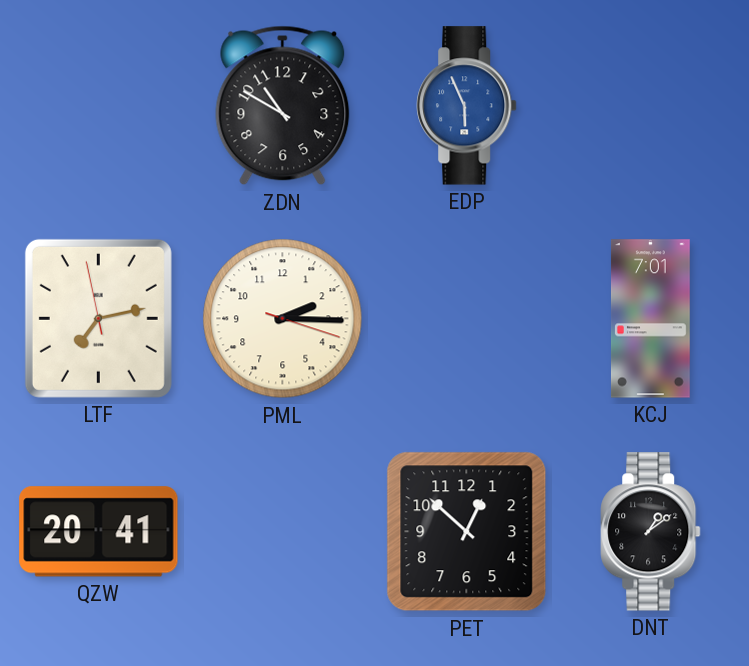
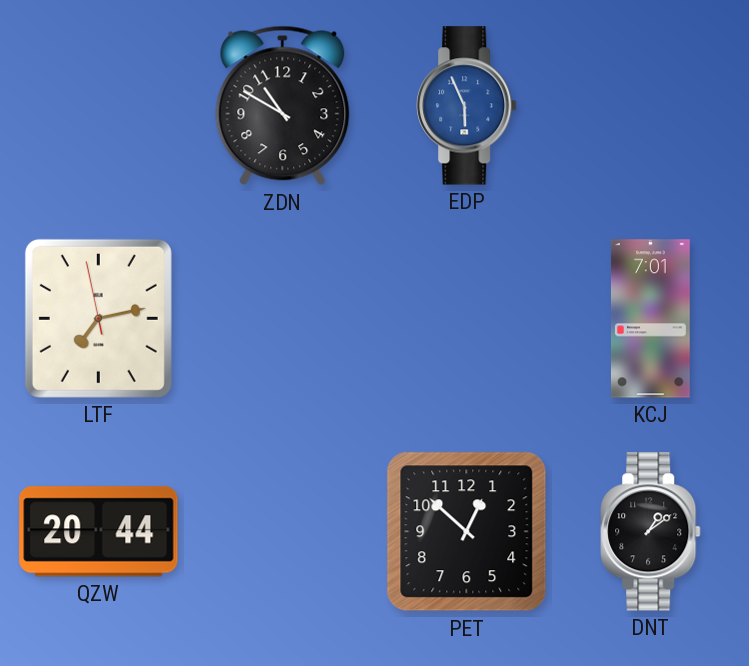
PML: 2:15 -> none
QZW: 20:41 -> 20:44
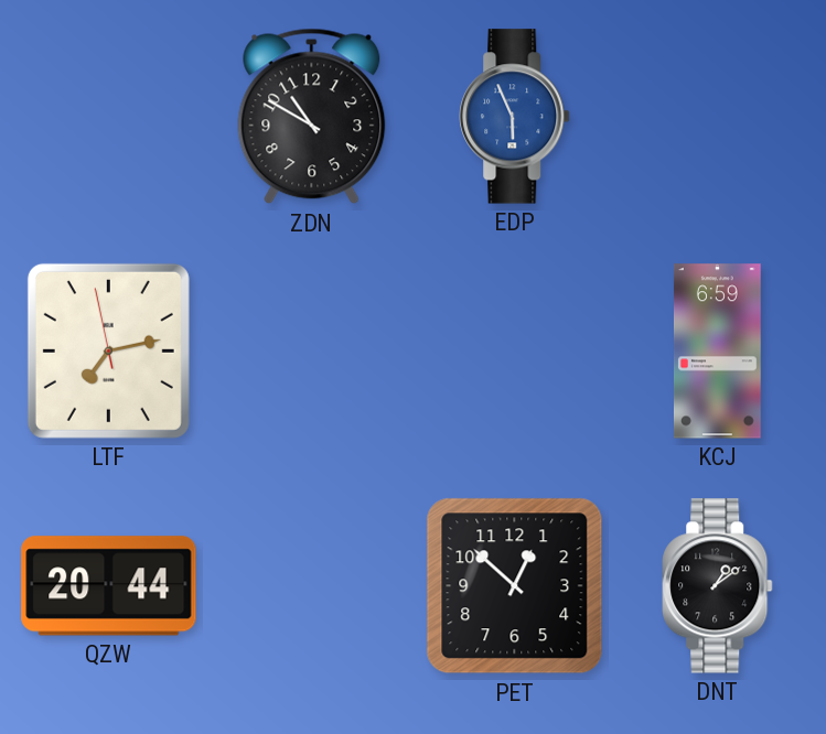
KCJ: 7:01 -> 6:59
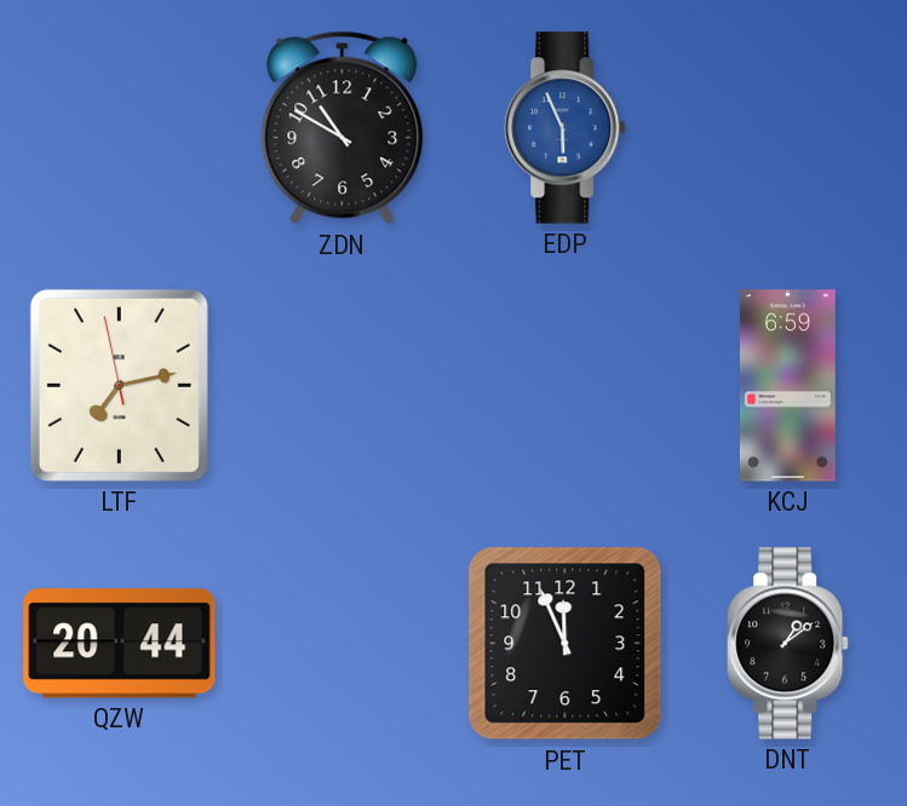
PET: 12:52 -> 11:56
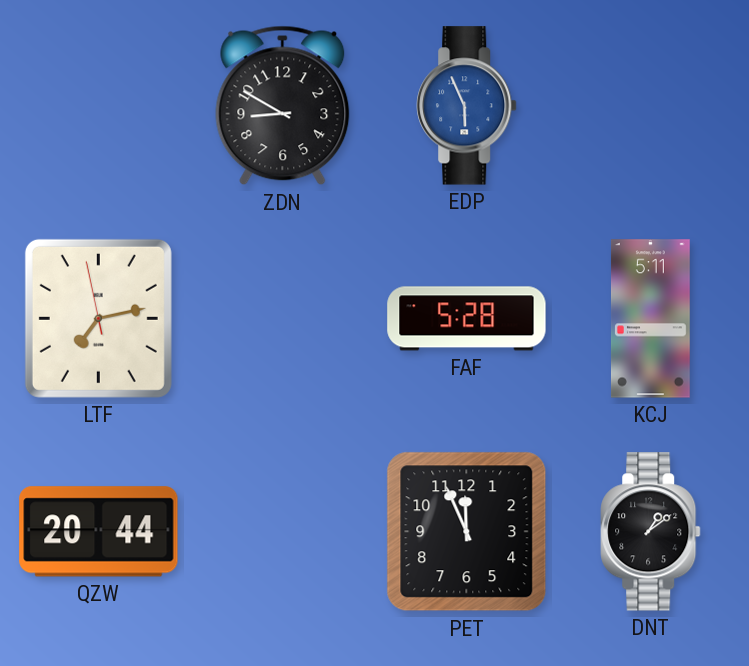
ZDN: 10:50 -> 8:50
FAF: none -> 5:28
KCJ: 6:59 -> 5:11
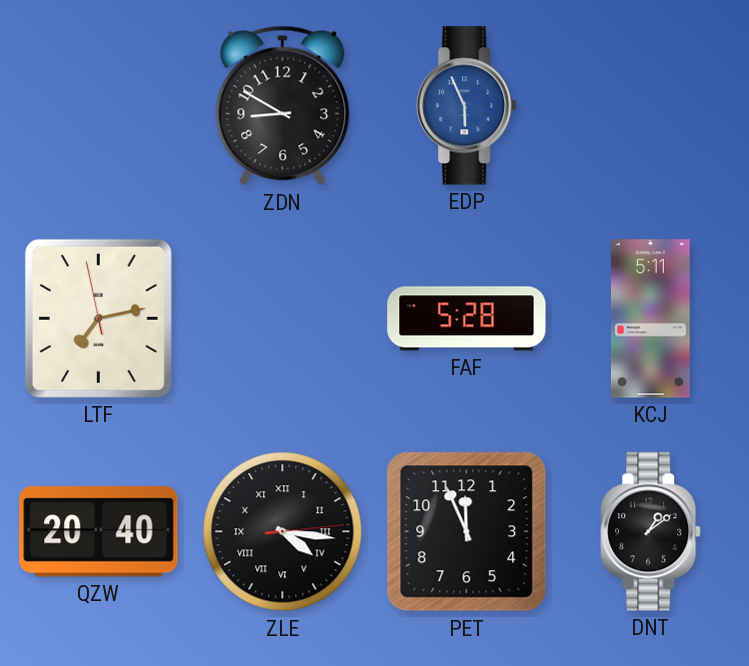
QZW: 20:44 -> 20:40
ZLE: none -> 4:16
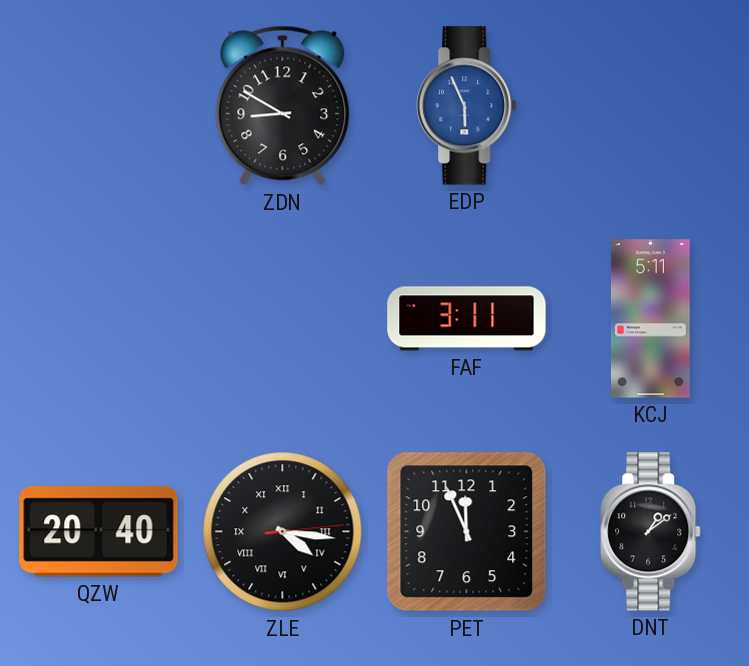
LTF: 7:12 -> none
FAF: 5:28 -> 3:11
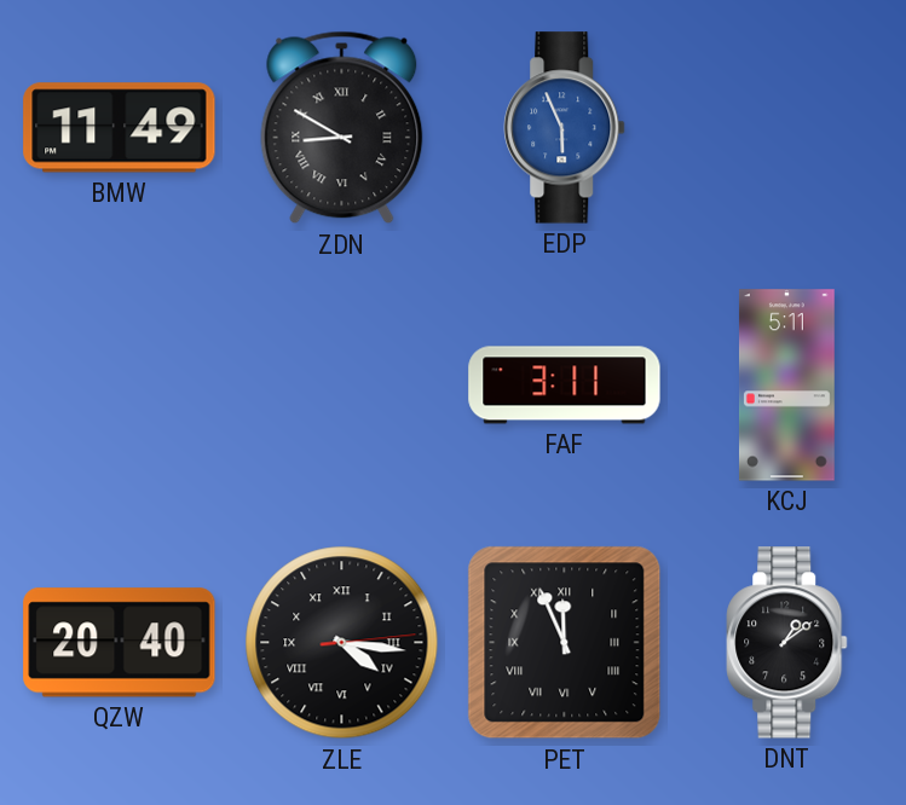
BMW: none -> 11:49
ZDN numerals: Arabic -> Roman
PET numerals: Arabic -> Roman
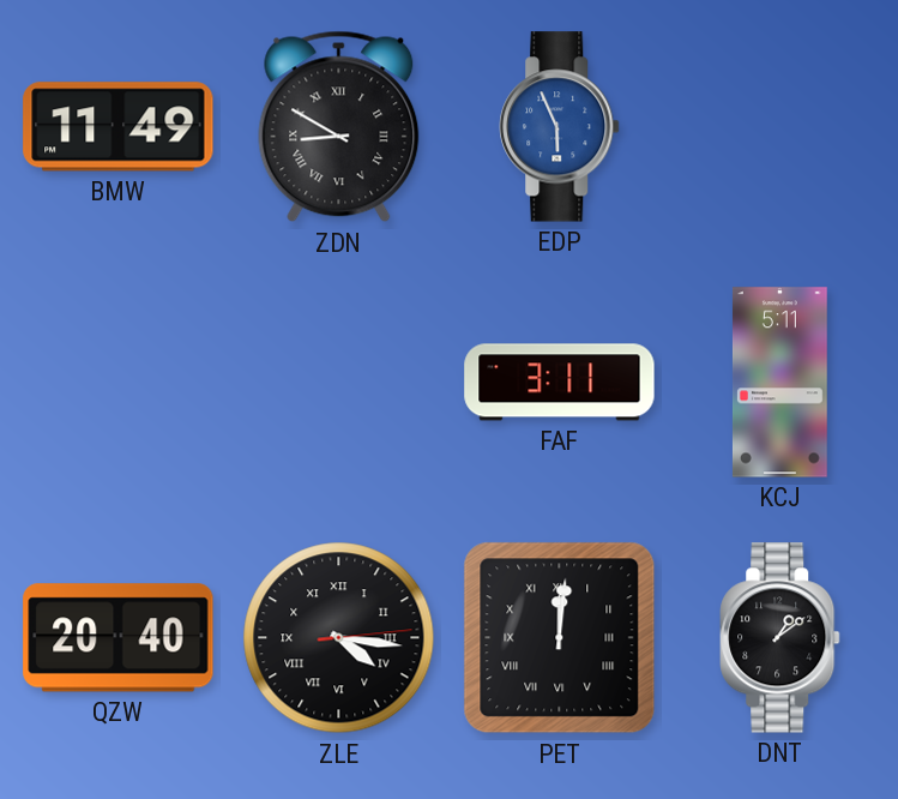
PET: 11:56 -> 12:01
